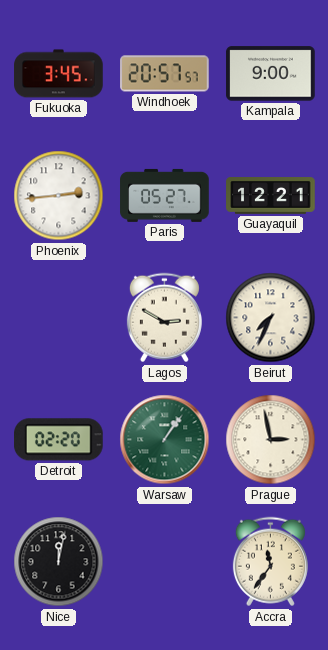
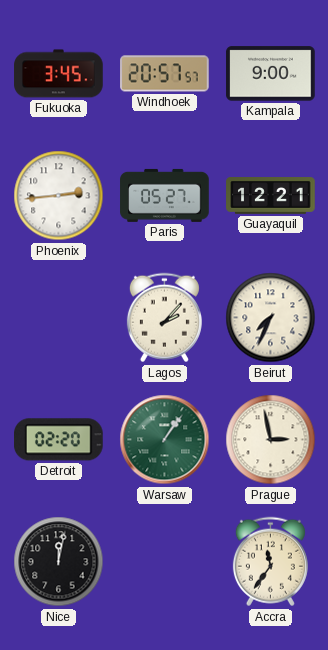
Lagos: 2:50 -> 2:07
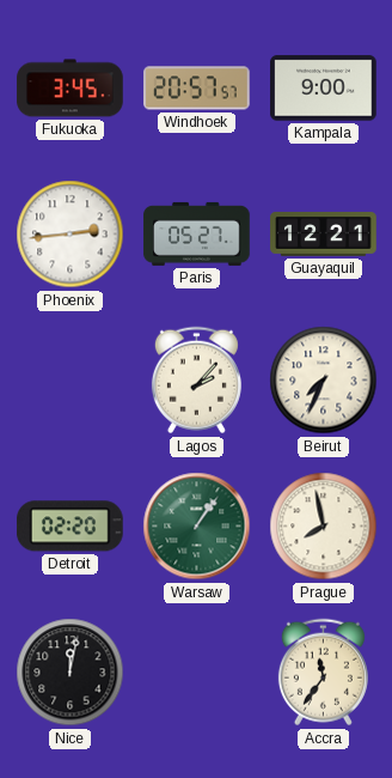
Prague: 2:58 -> 7:58
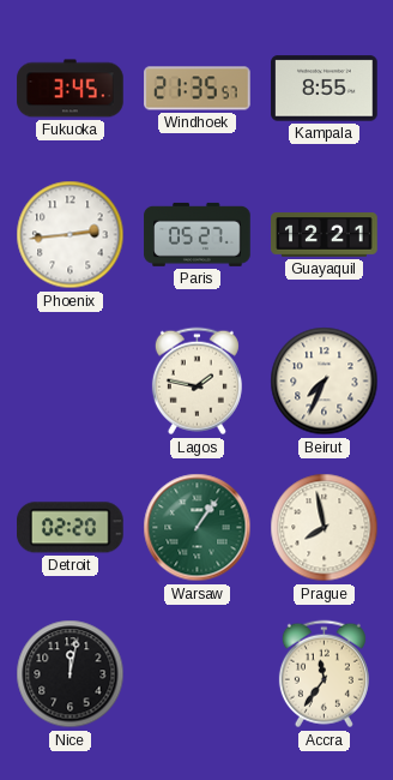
Windhoek: 20:57 -> 21:35
Kampala: 9:00 -> 8:55
Lagos: 2:07 -> 1:47
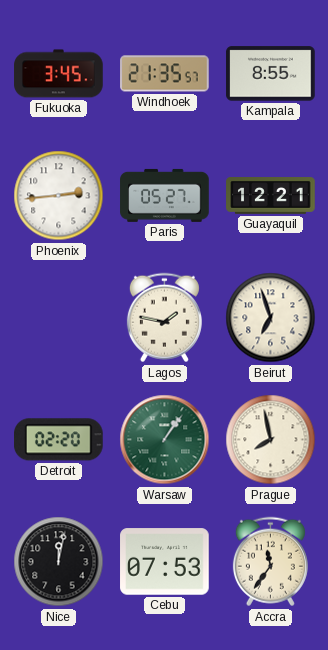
Beirut: 7:34 -> 6:57
Cebu: none -> 07:53
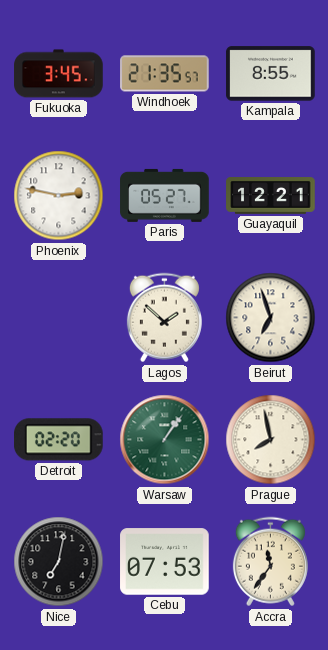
Phoenix: 2:44 -> 2:47
Lagos: 1:47 -> 1:52
Nice: 12:02 -> 7:02
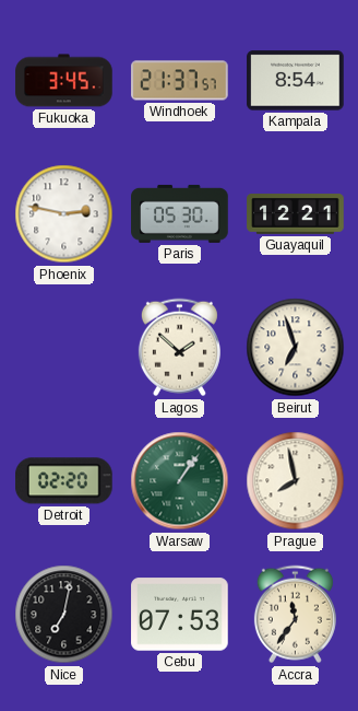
Windhoek: 21:35 -> 21:37
Kampala: 8:55 -> 8:54
Paris: 05:27 -> 05:30
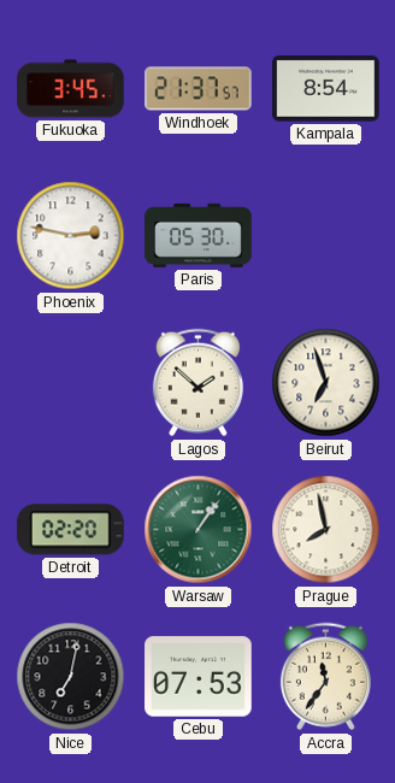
Guayaquil: 12:21 -> none
